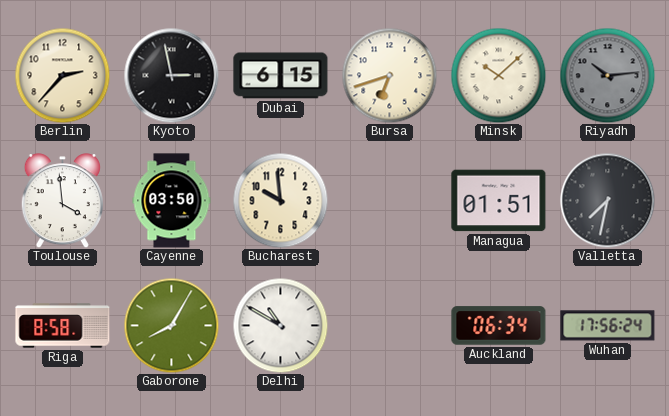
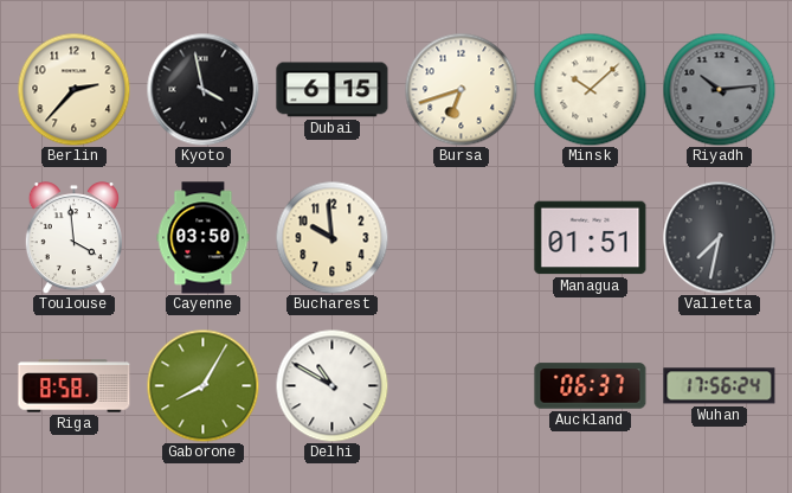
Kyoto: 2:58 -> 3:58
Auckland: 06:34 -> 06:37
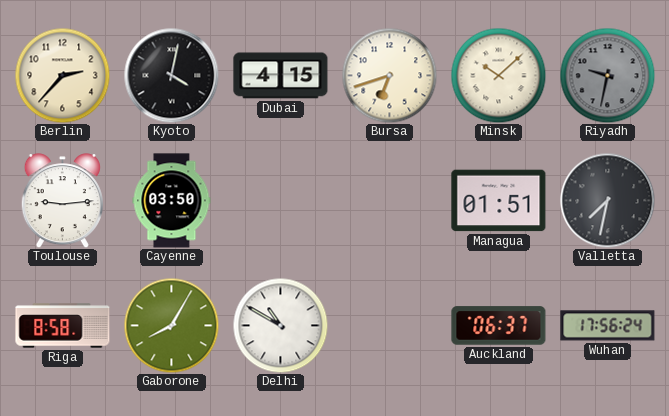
Kyoto: 3:58 -> 4:02
Dubai: 6:15 -> 4:15
Riyadh: 10:14 -> 9:32
Toulouse: 3:59 -> 9:14
Bucharest: 9:59 -> none
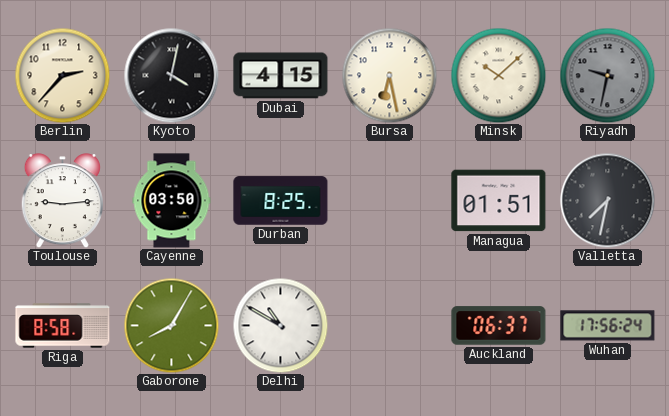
Bursa: 6:42 -> 6:28
Durban: none -> 8:25
